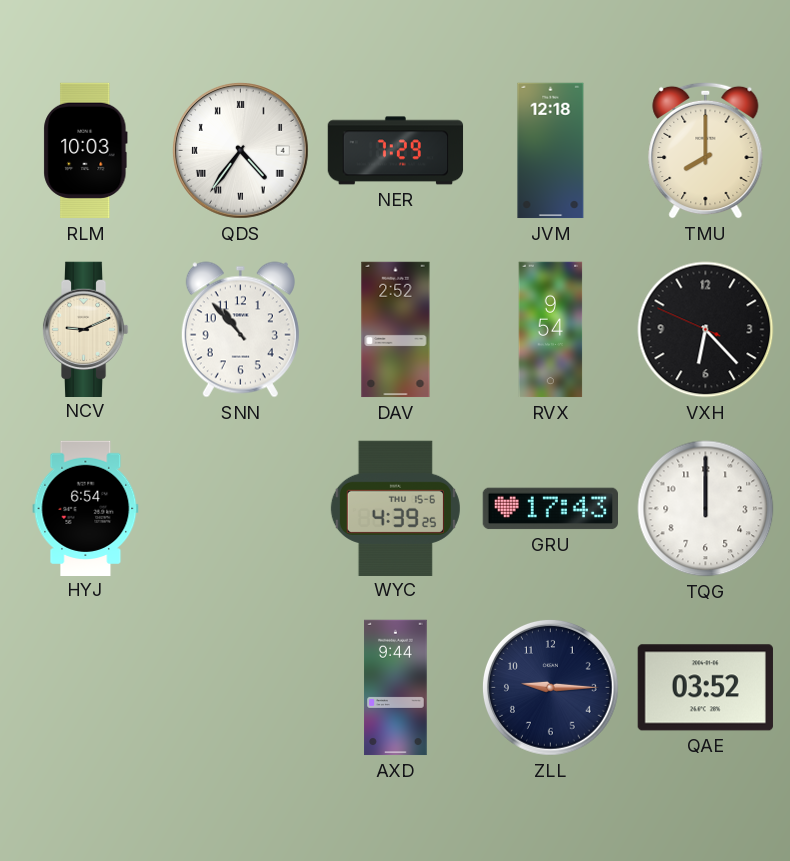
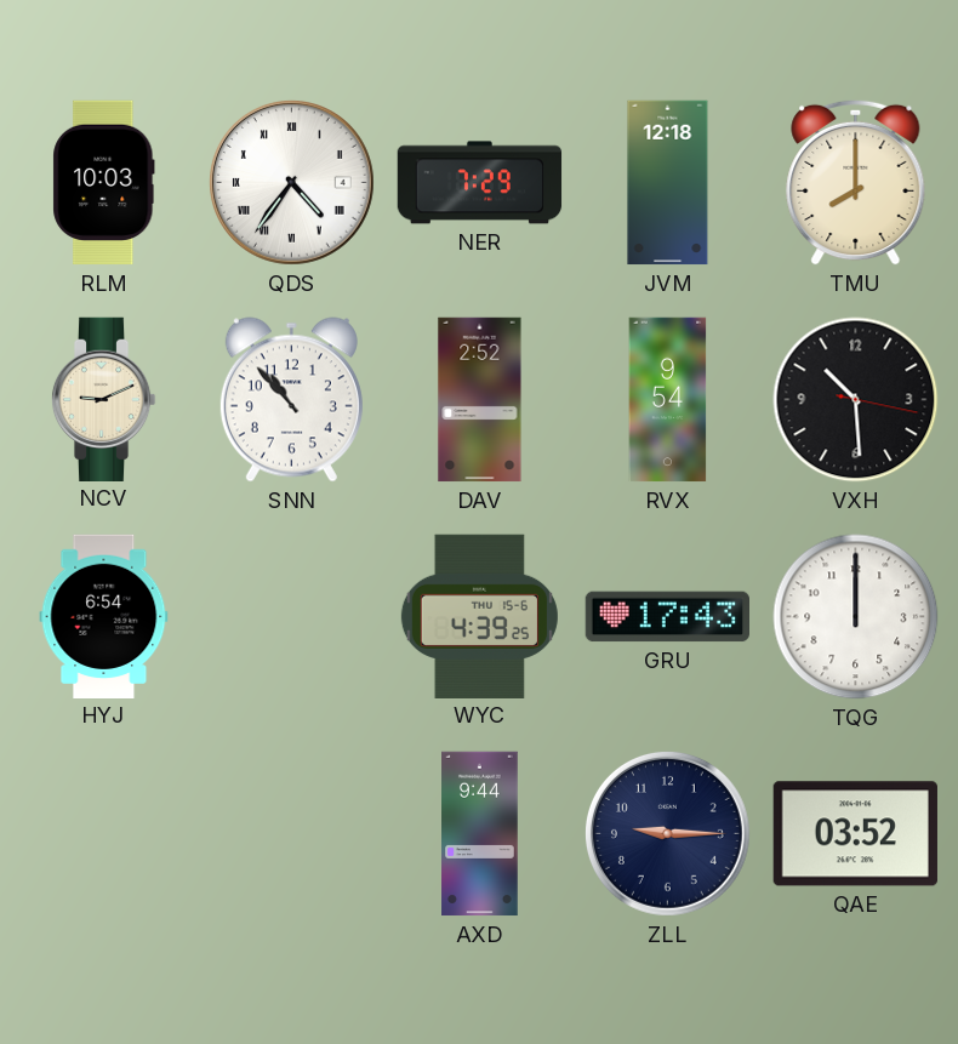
VXH: 6:22 -> 10:29
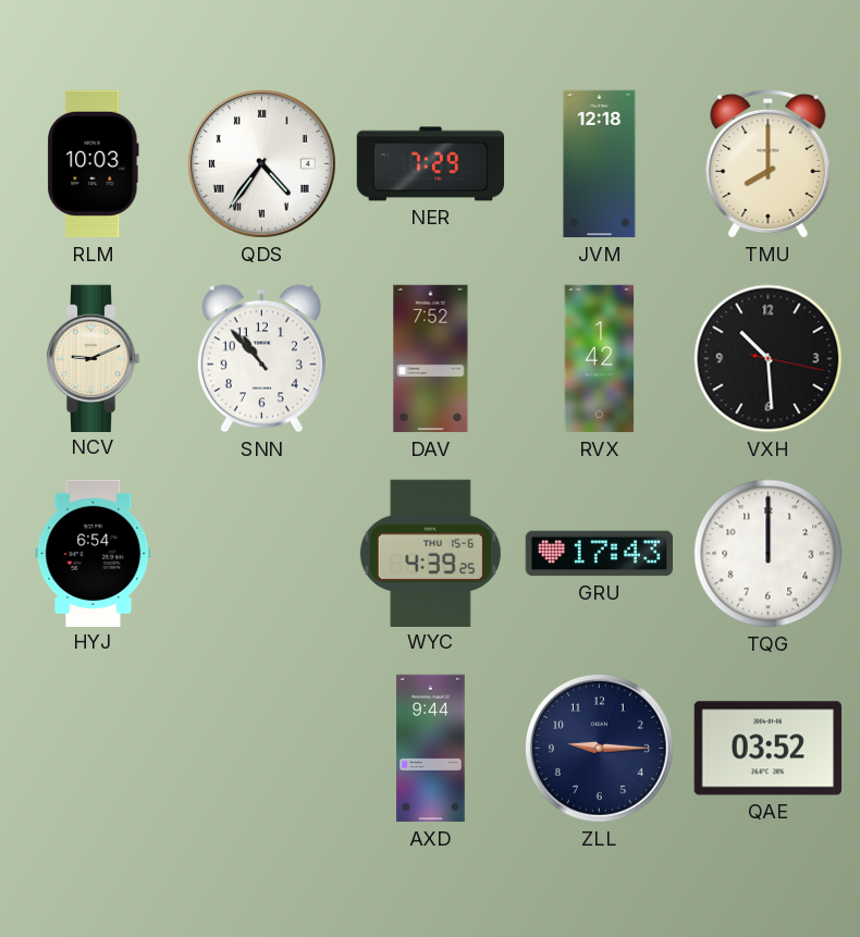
DAV: 2:52 -> 7:52
RVX: 9:54 -> 1:42
